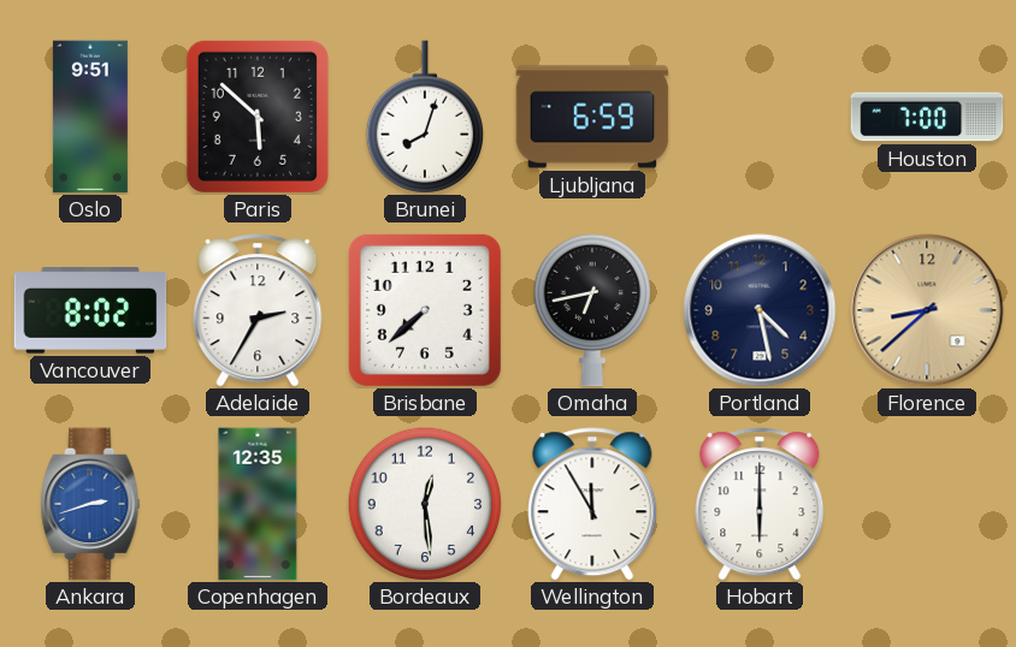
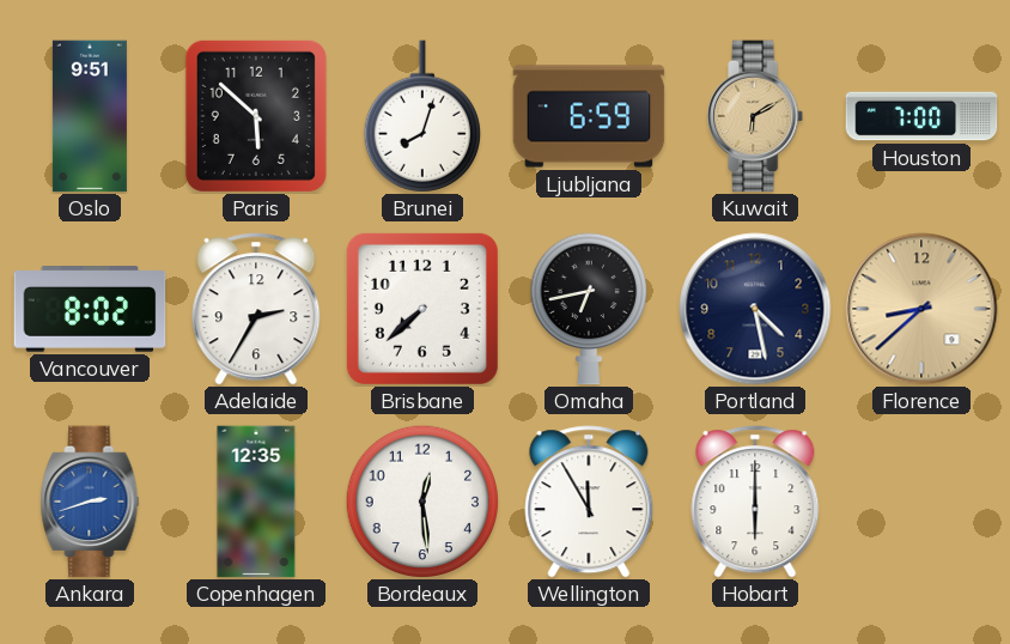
Kuwait: none -> 6:10
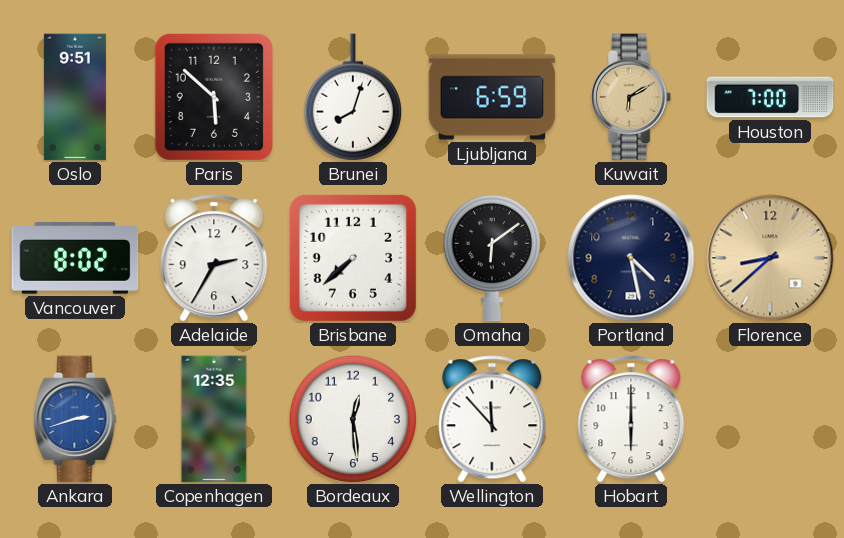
Omaha: 6:43 -> 6:09
Wellington: 11:55 -> 11:53
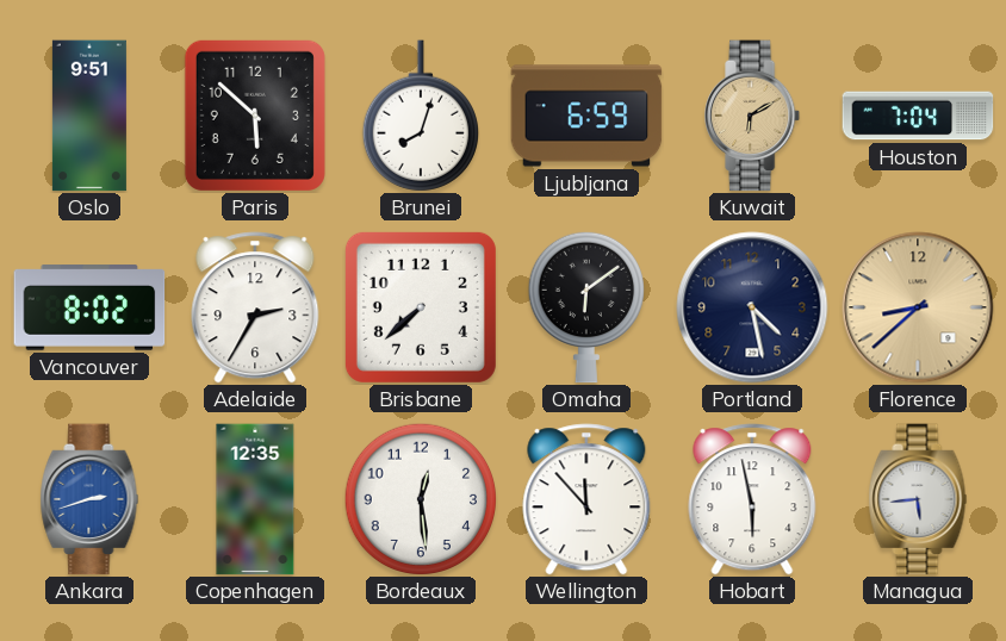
Houston: 7:00 -> 7:04
Hobart: 6:00 -> 5:58
Managua: none -> 5:44
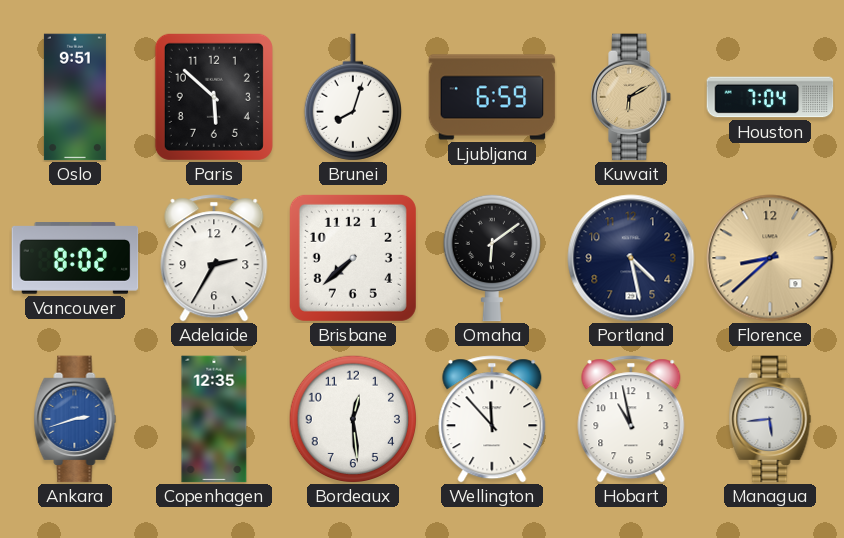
Hobart: 5:58 -> 10:58
